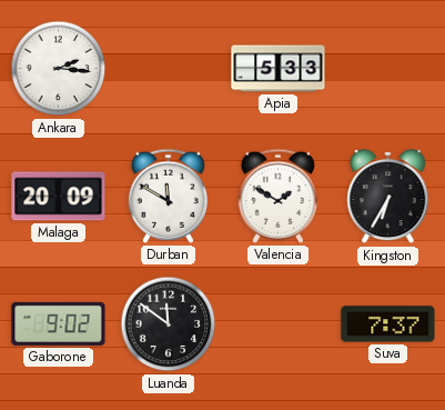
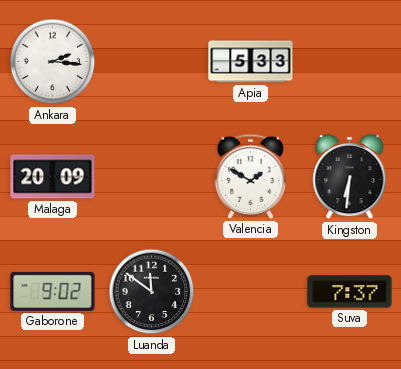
Durban: 11:50 -> none
Kingston: 6:35 -> 6:31
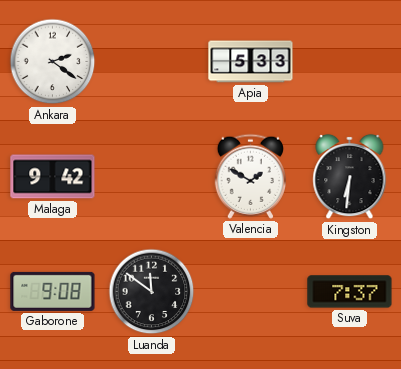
Ankara: 2:16 -> 2:21
Malaga: 20:09 -> 9:42
Gaborone: 9:02 -> 9:08
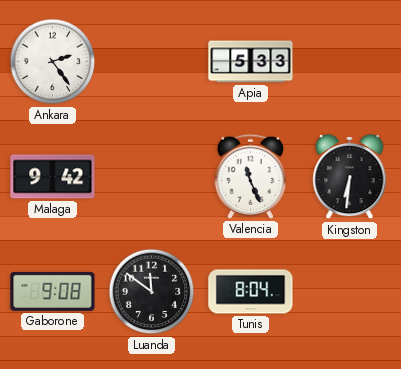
Ankara: 2:21 -> 2:24
Valencia: 1:50 -> 11:26
Tunis: none -> 8:04
Suva: 7:37 -> none
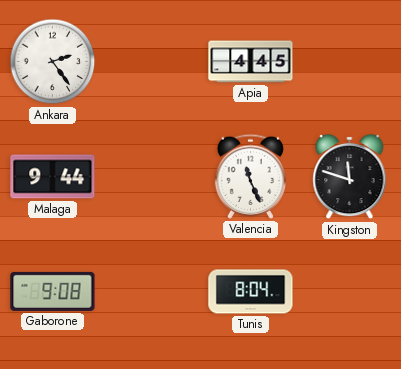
Apia: 5:33 -> 4:45
Malaga: 9:42 -> 9:44
Kingston: 6:31 -> 11:48
Luanda: 11:51 -> none
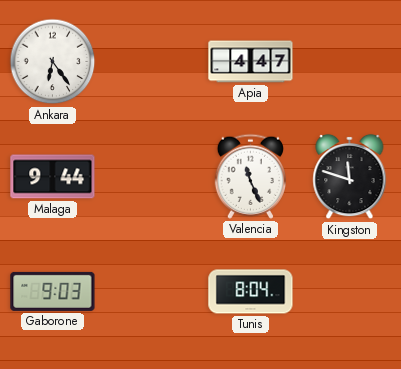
Ankara: 2:24 -> 6:24
Apia: 4:45 -> 4:47
Gaborone: 9:08 -> 9:03
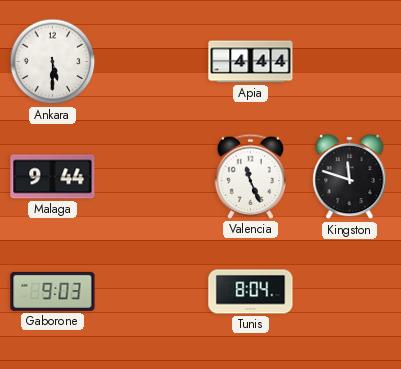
Ankara: 6:24 -> 5:30
Apia: 4:47 -> 4:44
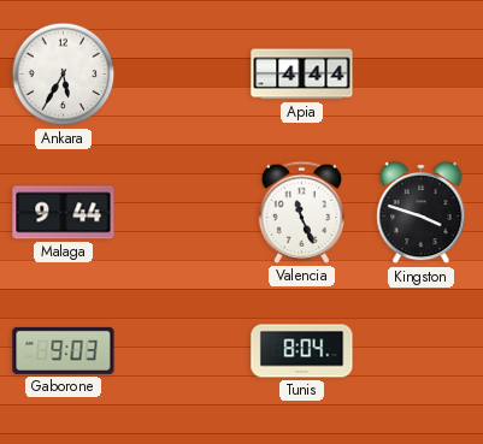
Ankara: 5:30 -> 5:35
Kingston: 11:48 -> 3:48
